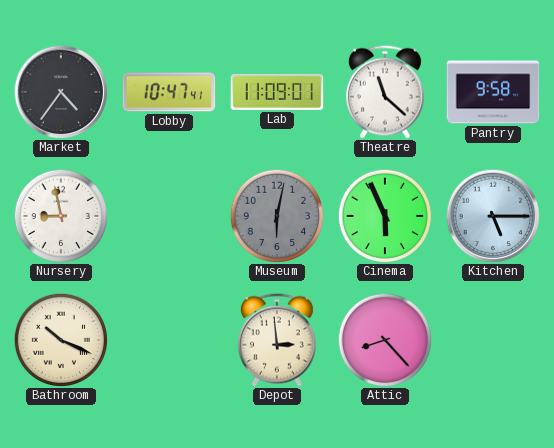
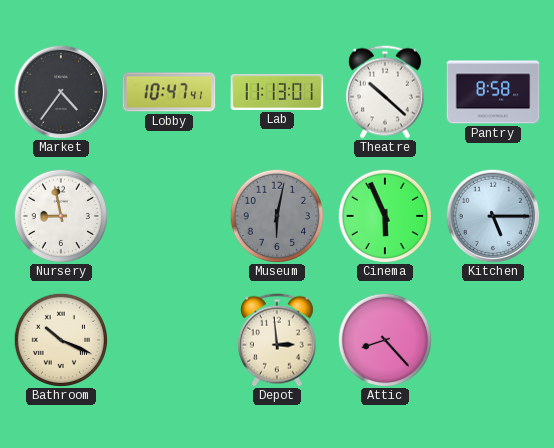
Lab: 11:09 -> 11:13
Theatre: 11:22 -> 10:22
Pantry: 9:58 -> 8:58
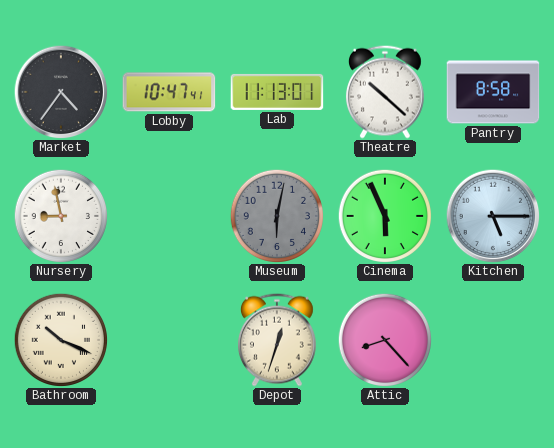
Depot: 2:59 -> 12:33
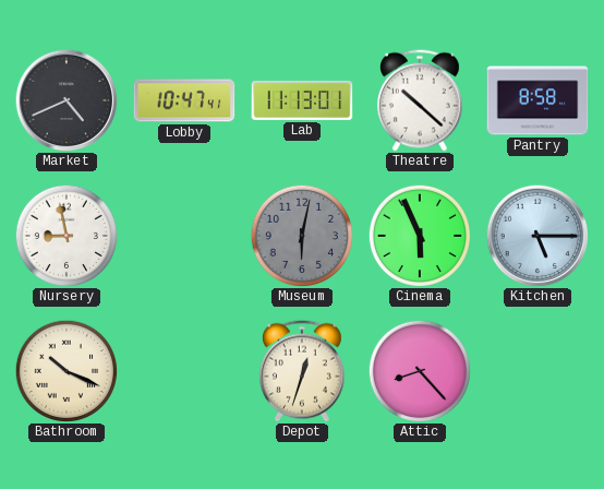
Market: 4:36 -> 4:41
